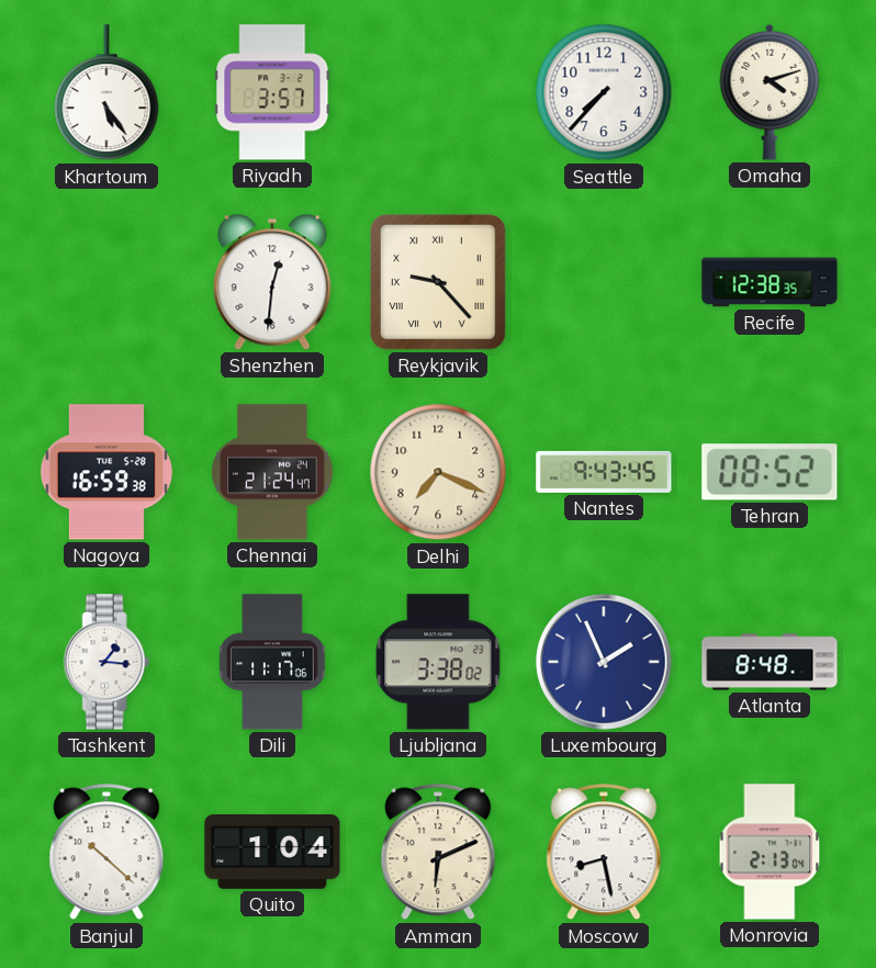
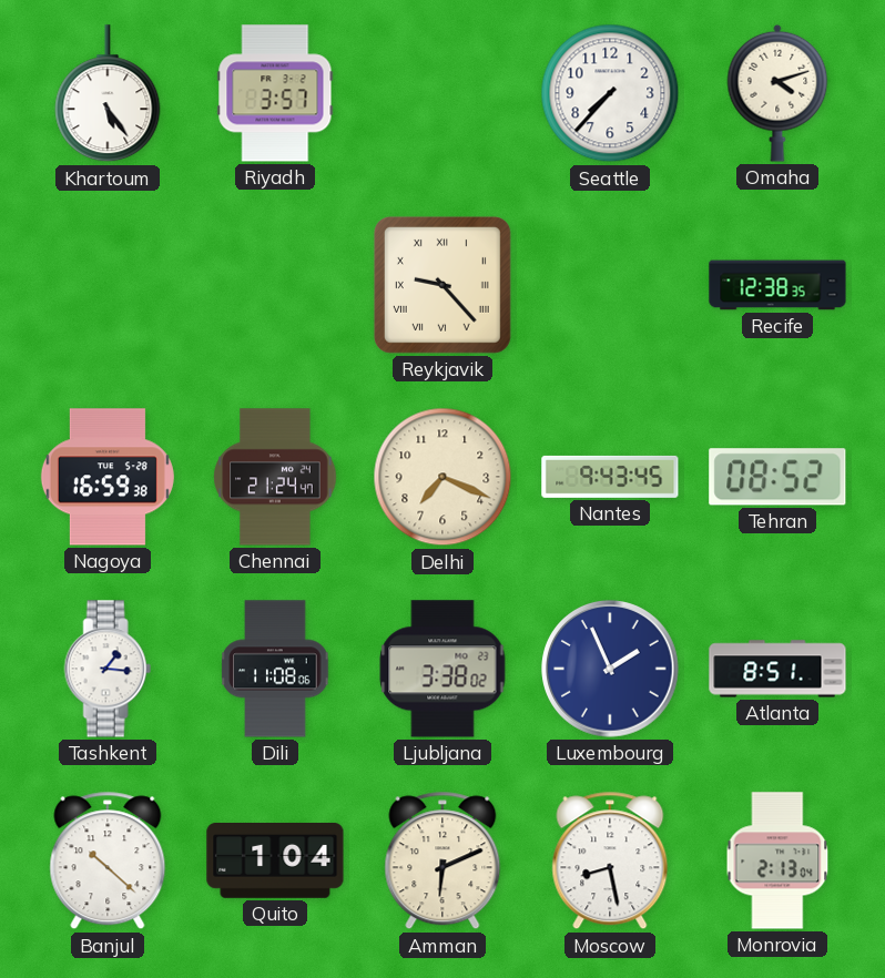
Shenzhen: 12:31 -> none
Dili: 11:17 -> 11:08
Atlanta: 8:48 -> 8:51
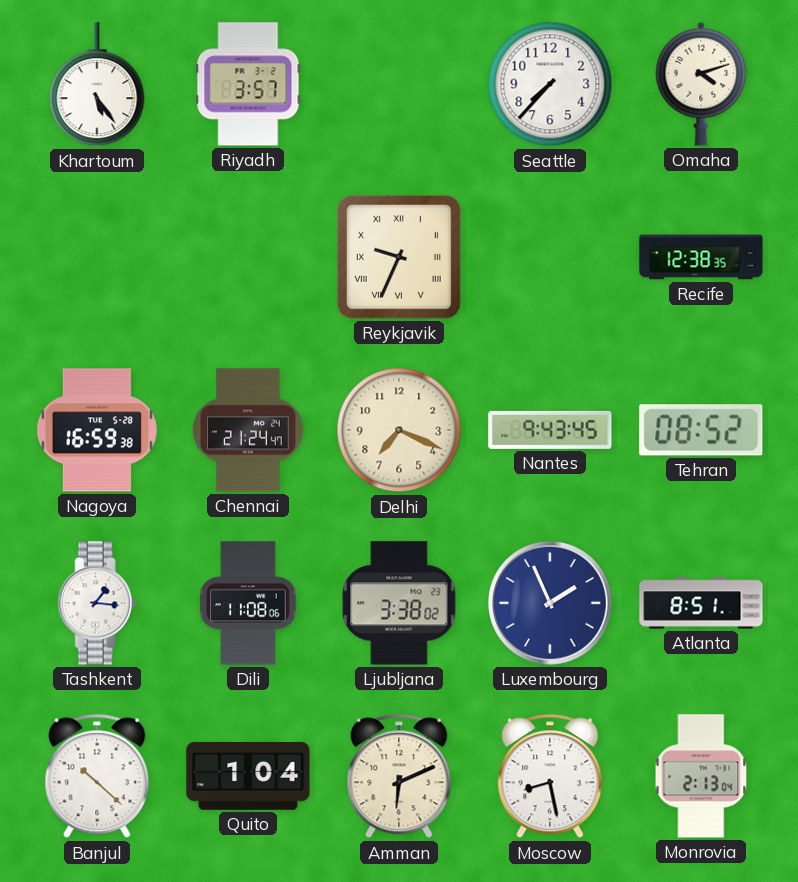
Reykjavik: 9:23 -> 9:34
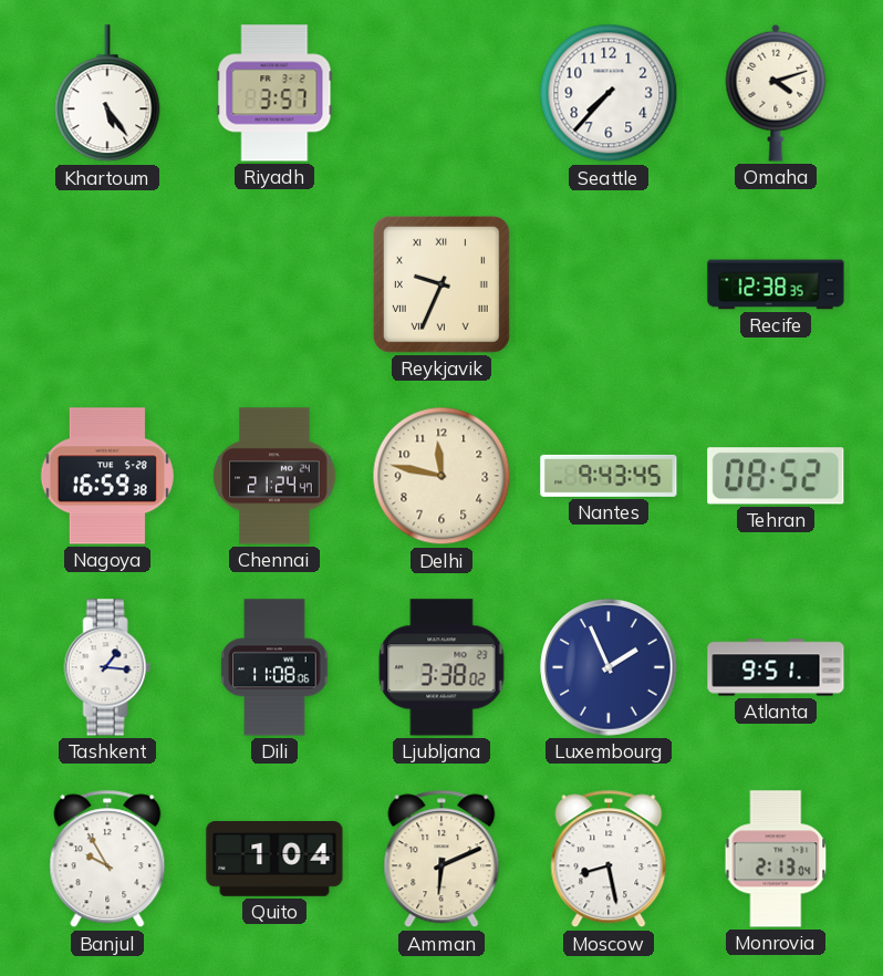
Delhi: 7:19 -> 11:47
Atlanta: 8:51 -> 9:51
Banjul: 10:22 -> 9:55
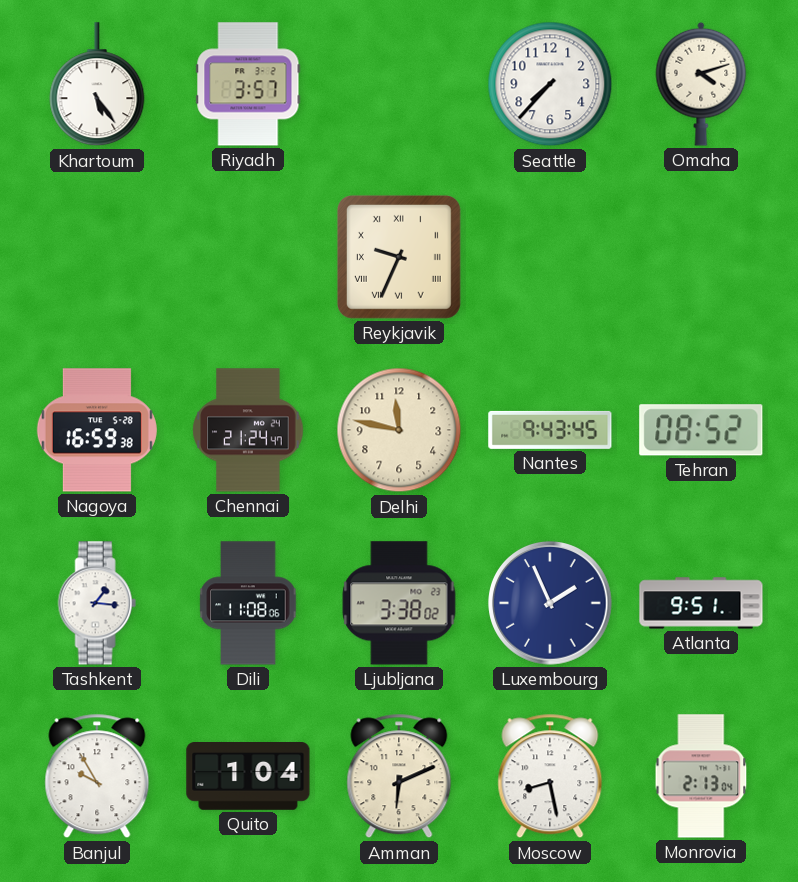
Recife: 12:38 -> none
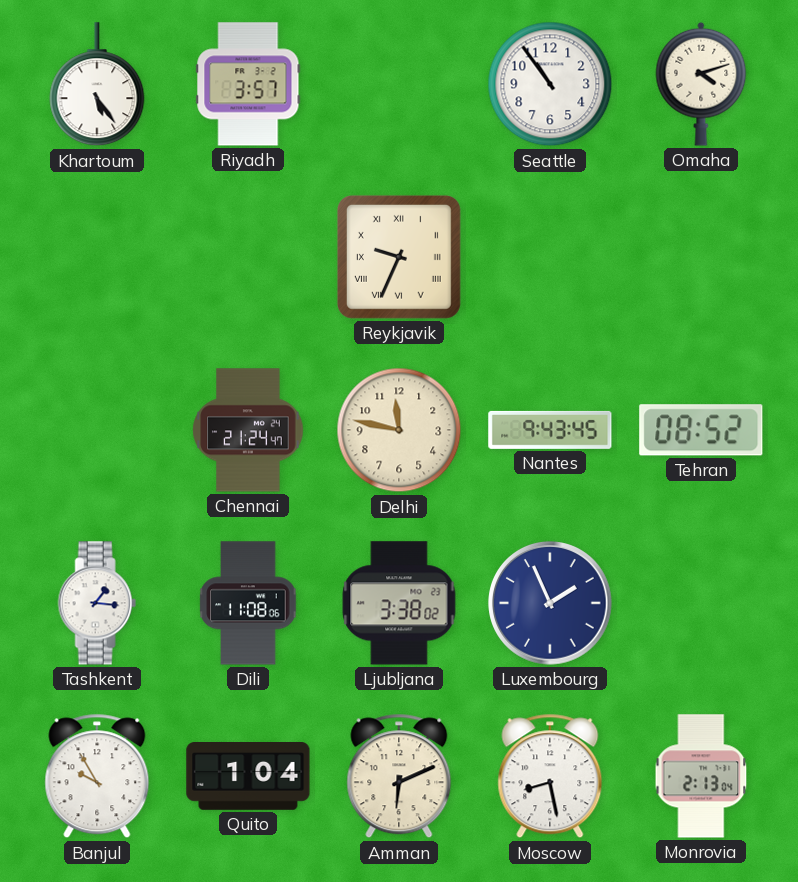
Seattle: 7:37 -> 10:54
Nagoya: 16:59 -> none
Atlanta: 9:51 -> none
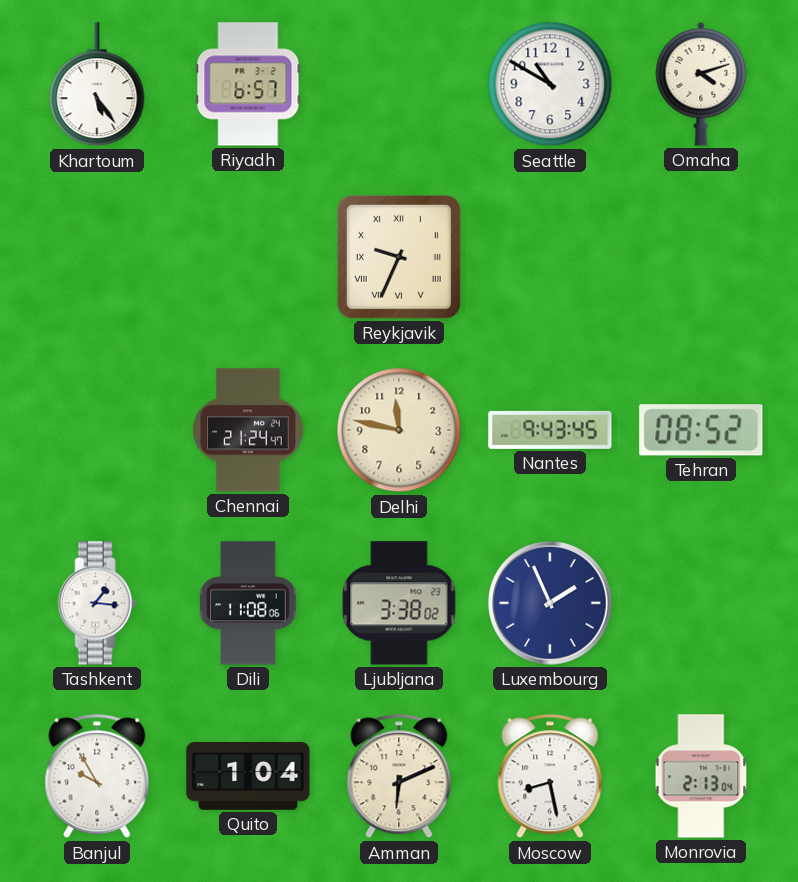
Riyadh: 3:57 -> 6:57
Seattle: 10:54 -> 10:50
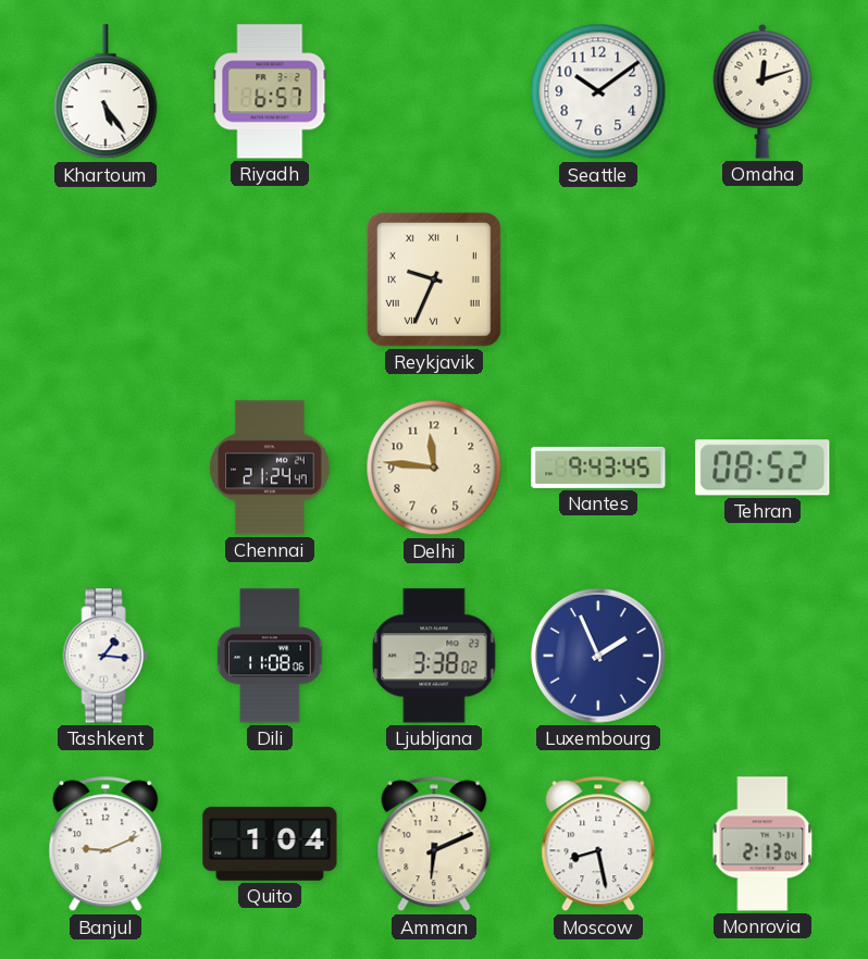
Seattle: 10:50 -> 10:09
Omaha: 4:12 -> 12:12
Delhi: 11:47 -> 11:46
Banjul: 9:55 -> 9:11
